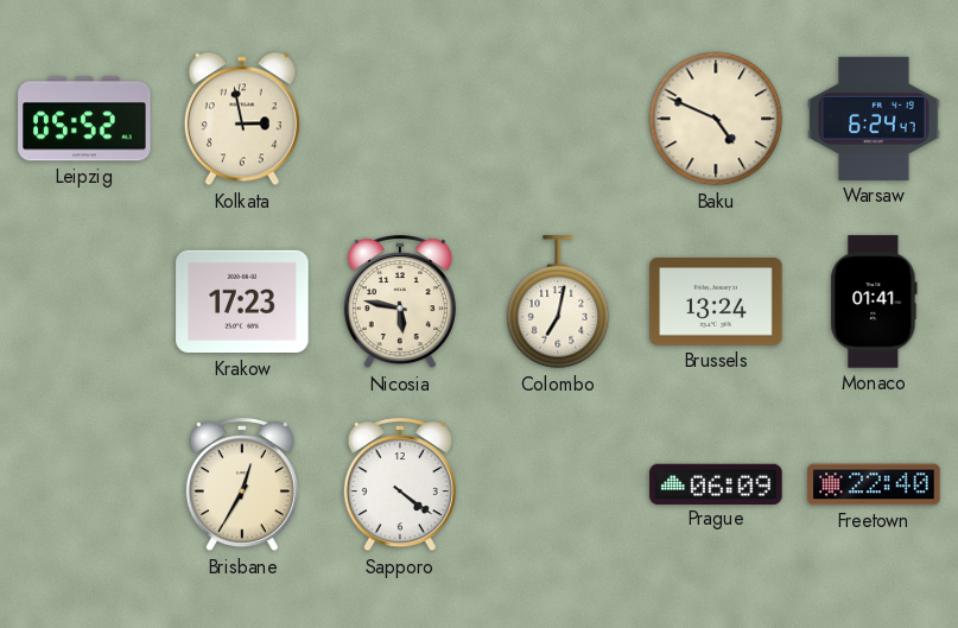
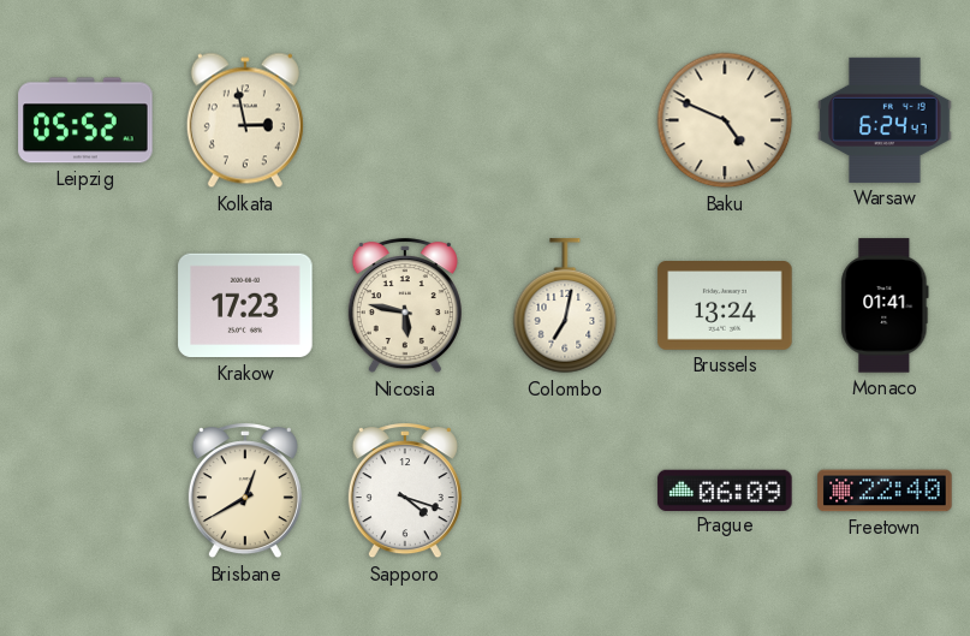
Brisbane: 12:35 -> 12:40
Sapporo: 4:21 -> 4:18
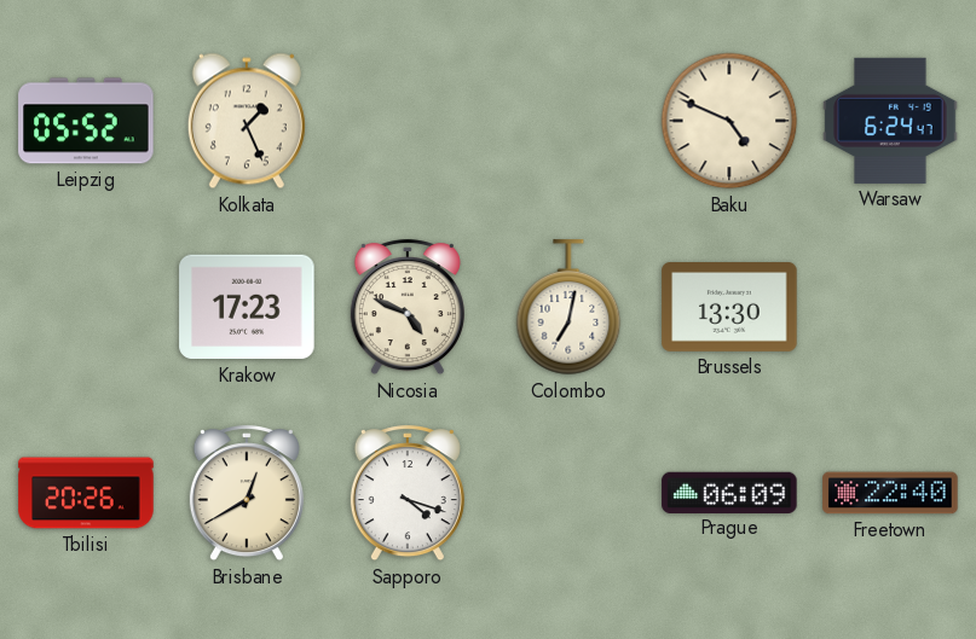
Kolkata: 2:58 -> 1:26
Nicosia: 5:47 -> 4:49
Brussels: 13:24 -> 13:30
Monaco: 01:41 -> none
Tbilisi: none -> 20:26
